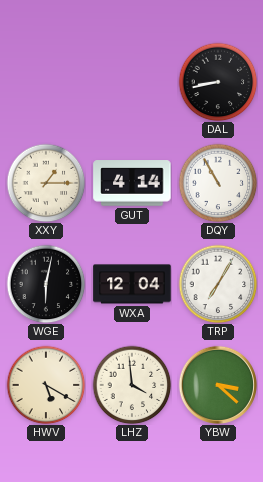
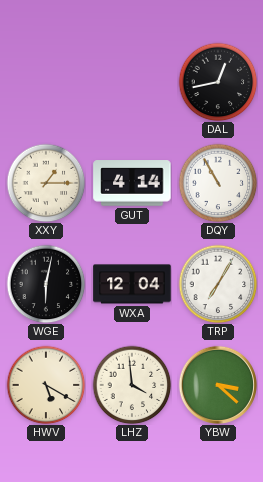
DAL: 8:43 -> 12:43
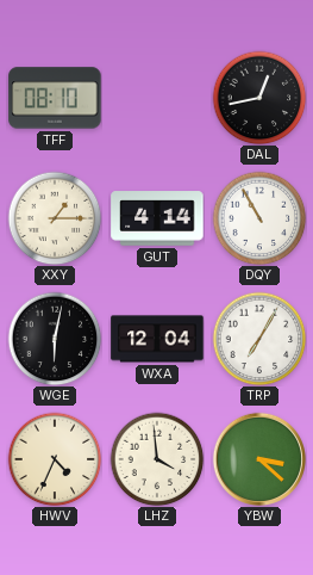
TFF: none -> 08:10
HWV: 5:20 -> 4:34
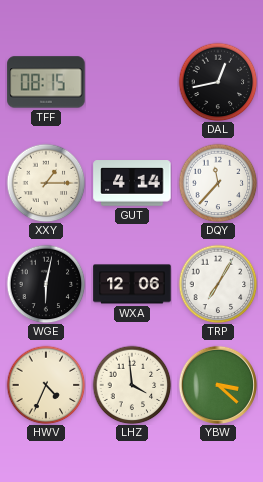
TFF: 08:10 -> 08:15
DQY: 10:55 -> 11:37
WXA: 12:04 -> 12:06
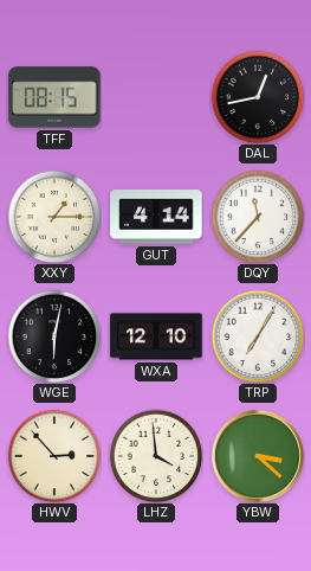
WXA: 12:06 -> 12:10
HWV: 4:34 -> 2:53
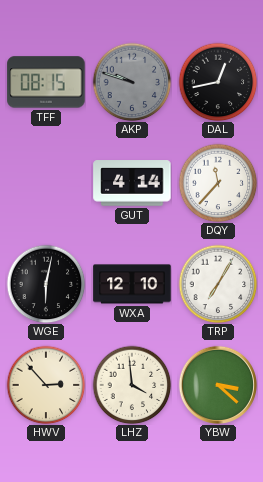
AKP: none -> 9:48
XXY: 1:15 -> none
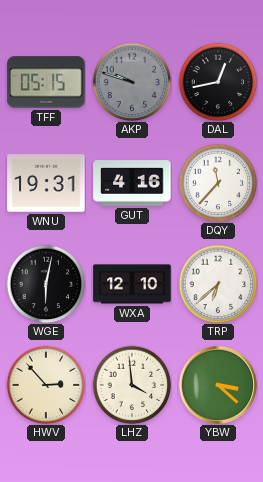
TFF: 08:15 -> 05:15
WNU: none -> 19:31
GUT: 4:14 -> 4:16
TRP: 7:05 -> 6:38
